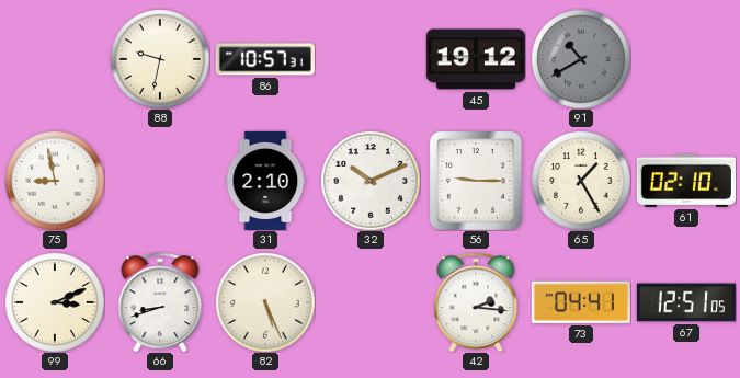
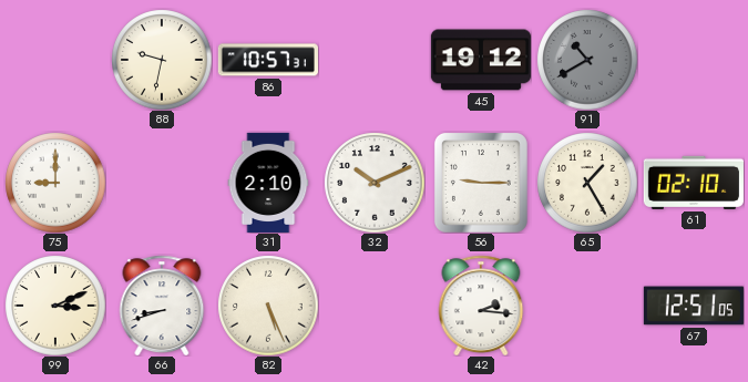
75: 8:58 -> 9:00
73: 04:41 -> none
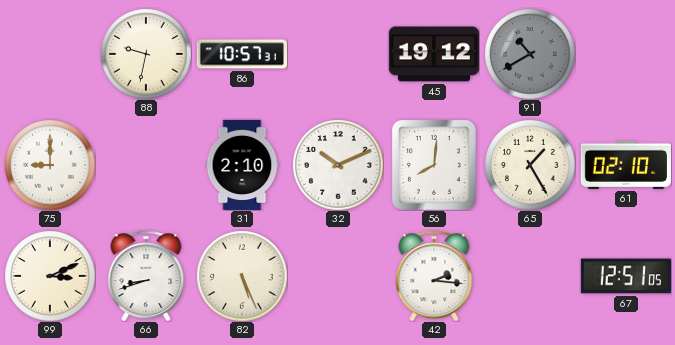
56: 9:15 -> 8:01
